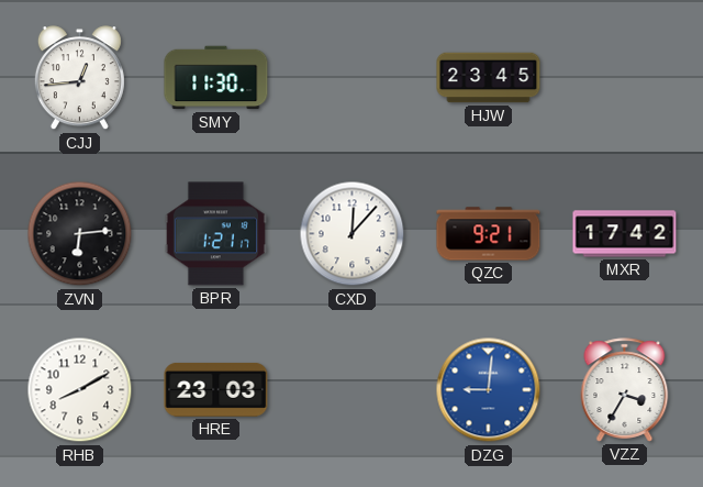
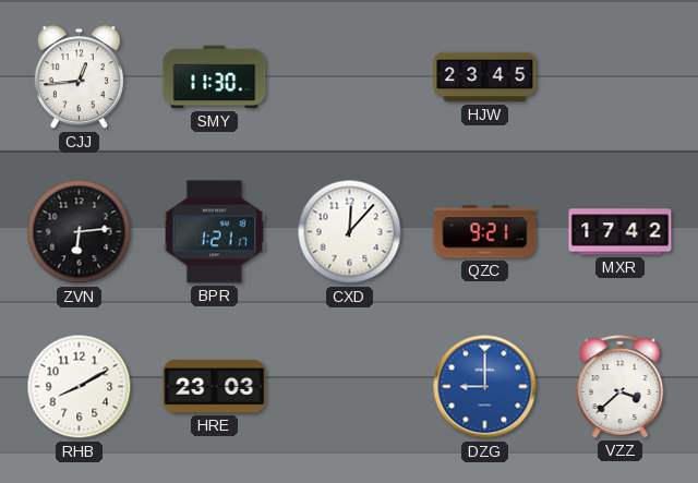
DZG: 9:01 -> 9:00
VZZ: 3:35 -> 3:38
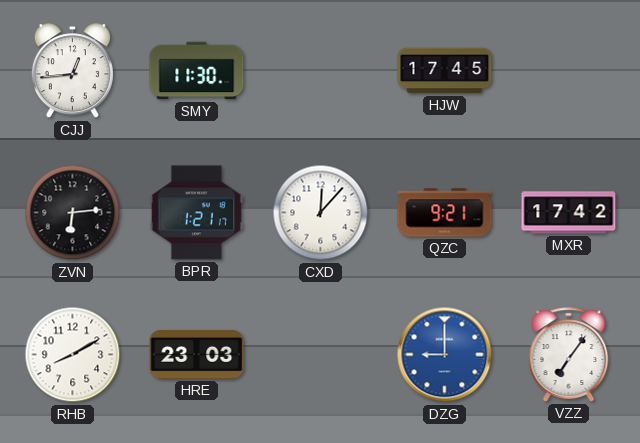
HJW: 23:45 -> 17:45
VZZ: 3:38 -> 7:06
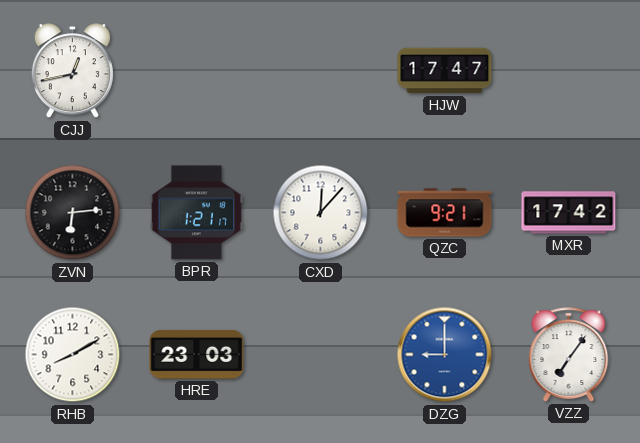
CJJ: 12:44 -> 12:43
SMY: 11:30 -> none
HJW: 17:45 -> 17:47
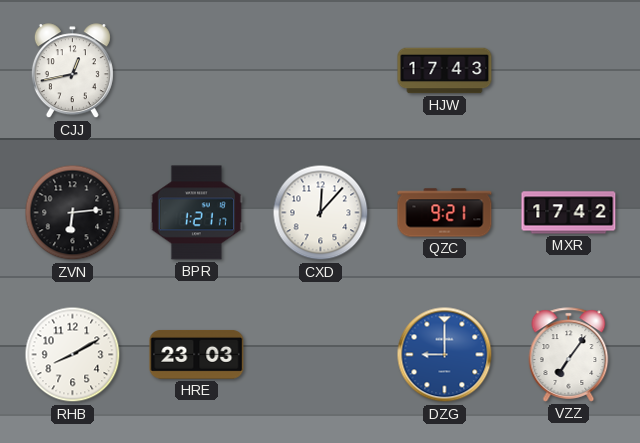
HJW: 17:47 -> 17:43
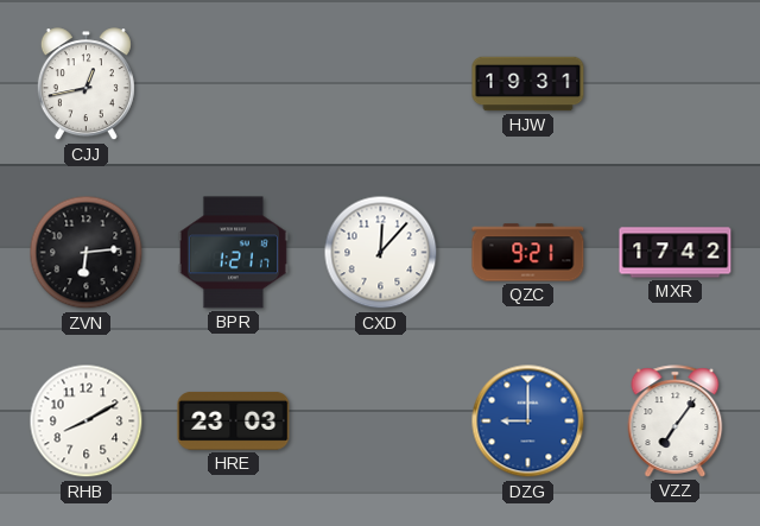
HJW: 17:43 -> 19:31
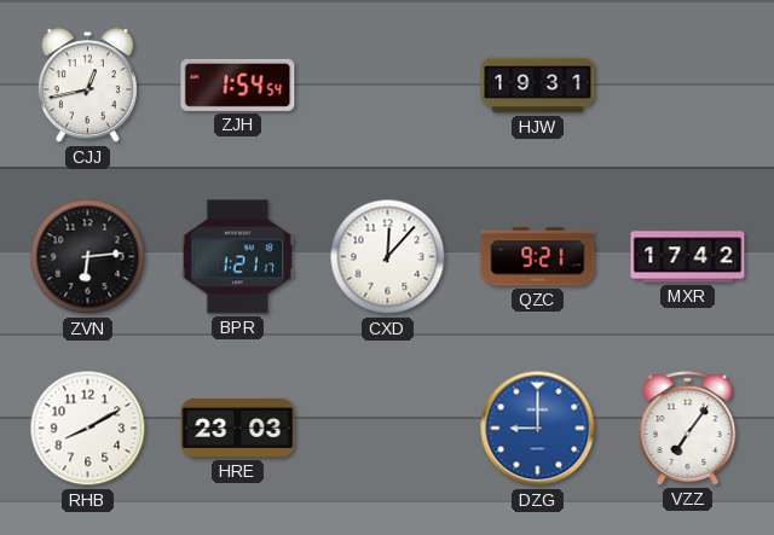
ZJH: none -> 1:54
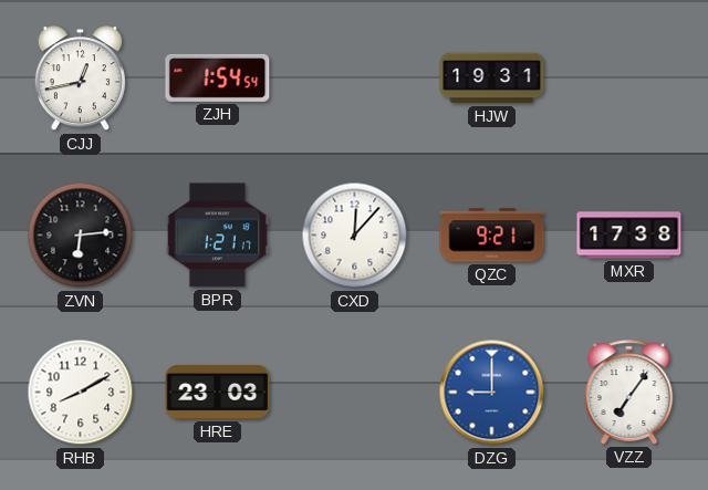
MXR: 17:42 -> 17:38
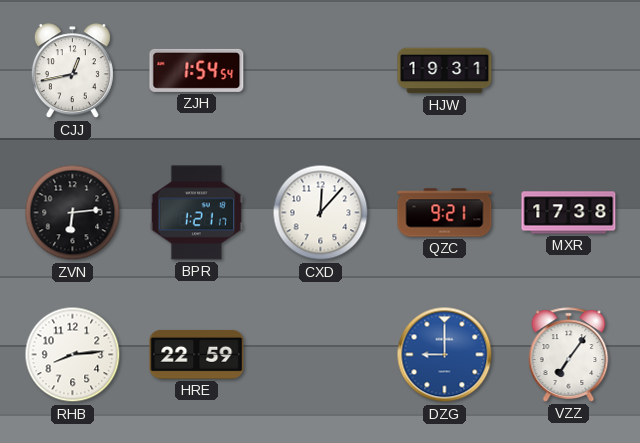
RHB: 8:10 -> 8:14
HRE: 23:03 -> 22:59
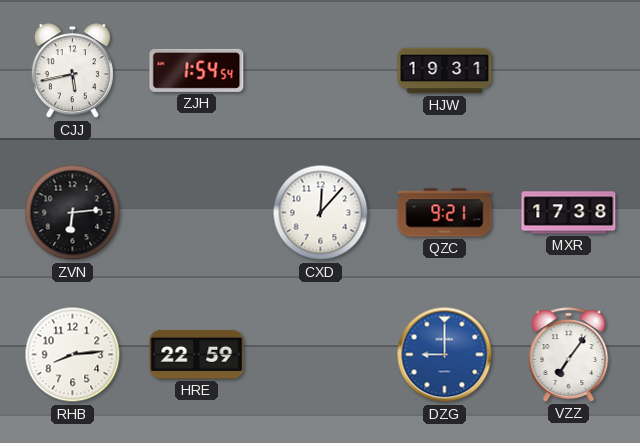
CJJ: 12:43 -> 5:43
BPR: 1:21 -> none
